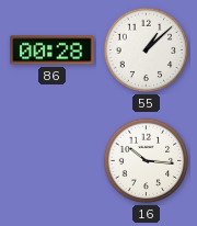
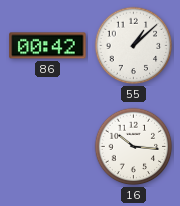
86: 00:28 -> 00:42
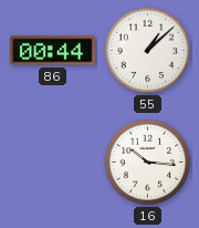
86: 00:42 -> 00:44
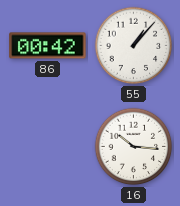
86: 00:44 -> 00:42
55: 1:08 -> 1:07
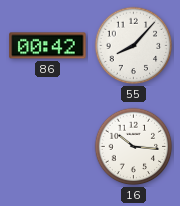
55: 1:07 -> 8:07
